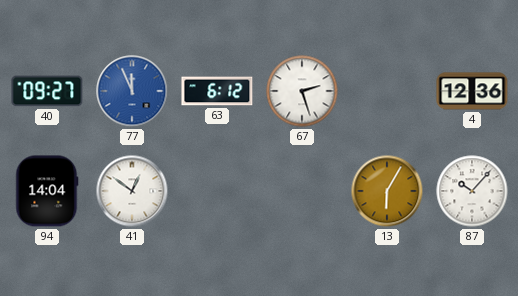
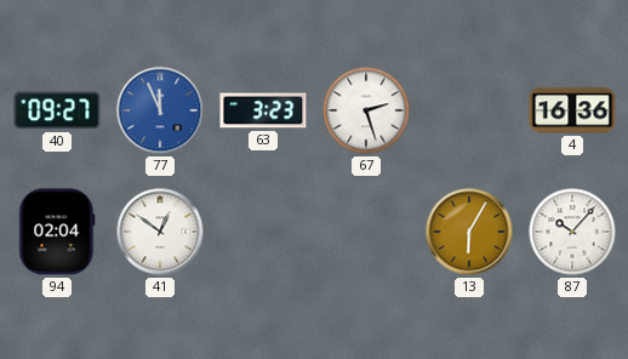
63: 6:12 -> 3:23
4: 12:36 -> 16:36
94: 14:04 -> 02:04
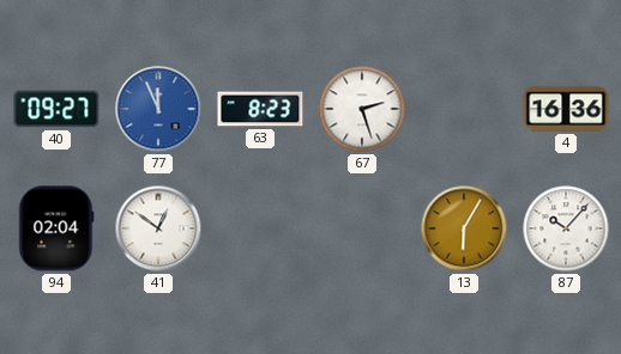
63: 3:23 -> 8:23
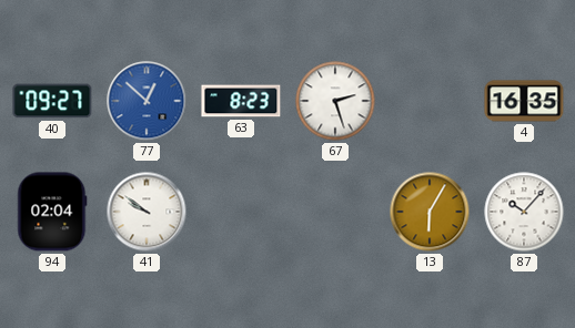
77: 11:56 -> 12:52
4: 16:36 -> 16:35
41: 12:51 -> 9:51
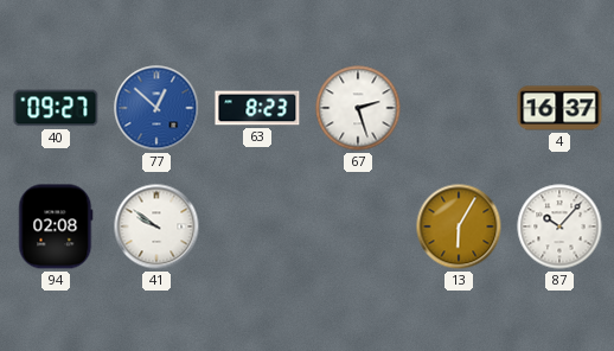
4: 16:35 -> 16:37
94: 02:04 -> 02:08
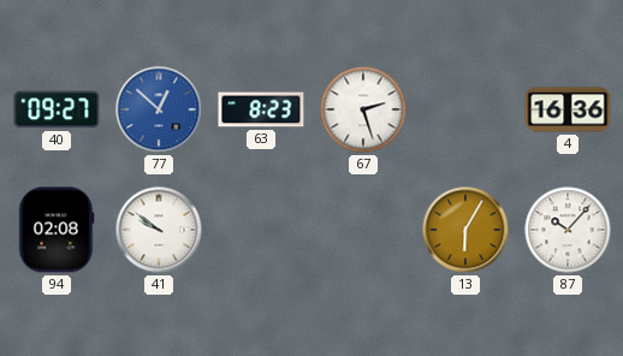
4: 16:37 -> 16:36
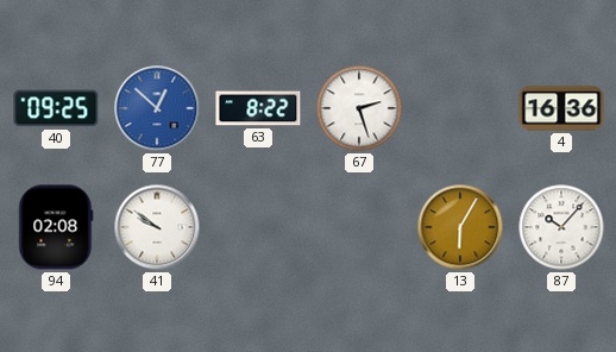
40: 09:27 -> 09:25
63: 8:23 -> 8:22
